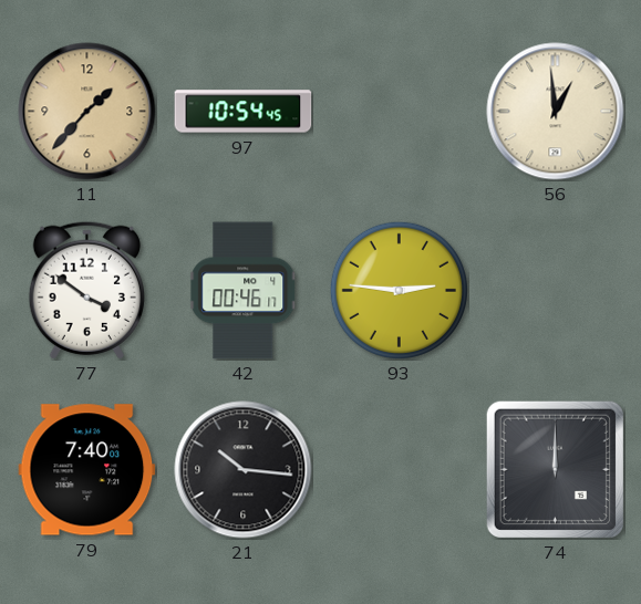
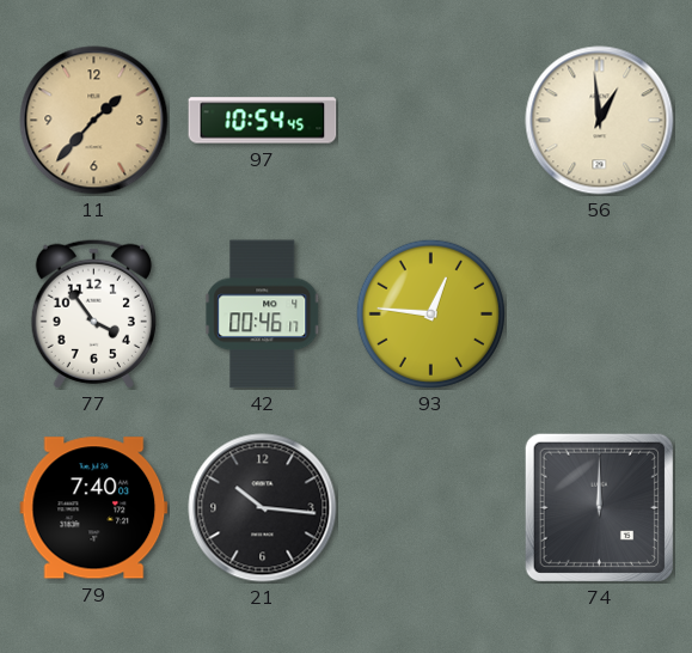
77: 3:51 -> 3:54
93: 2:46 -> 12:46
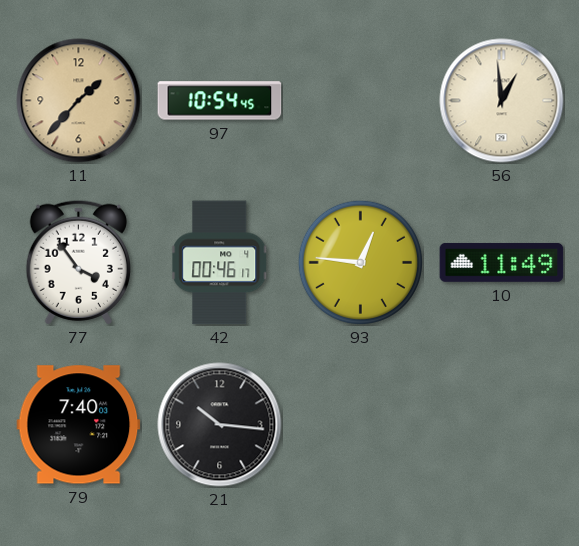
10: none -> 11:49
74: 12:00 -> none
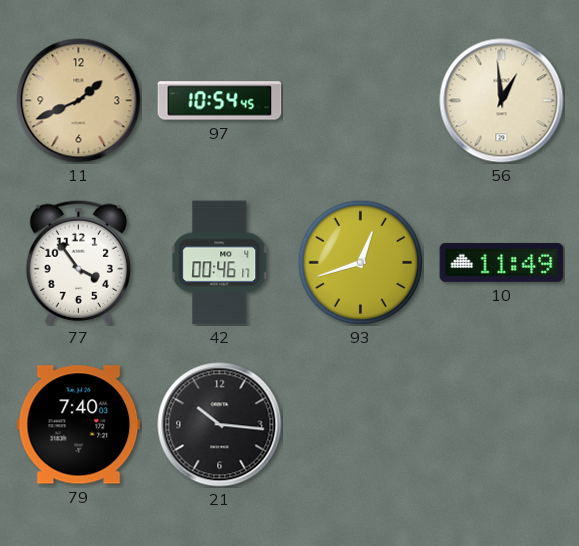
11: 1:37 -> 1:41
93: 12:46 -> 12:42
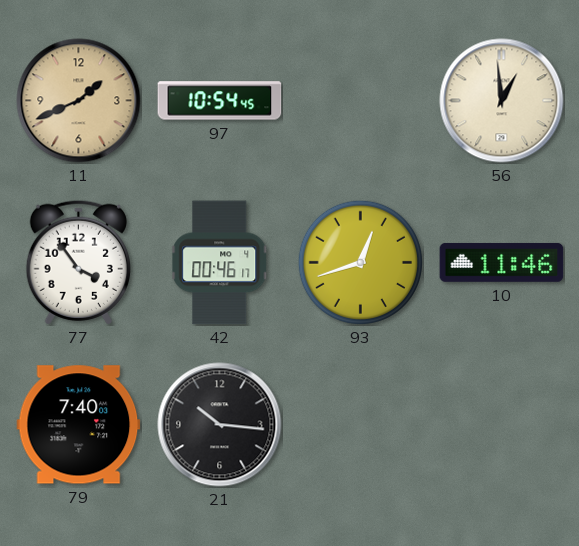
10: 11:49 -> 11:46
